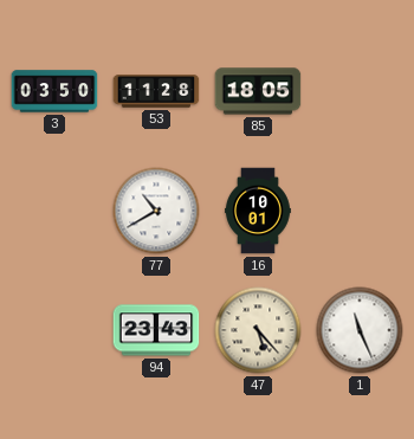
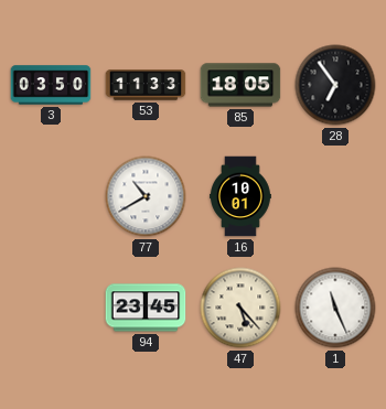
53: 11:28 -> 11:33
28: none -> 6:54
94: 23:43 -> 23:45
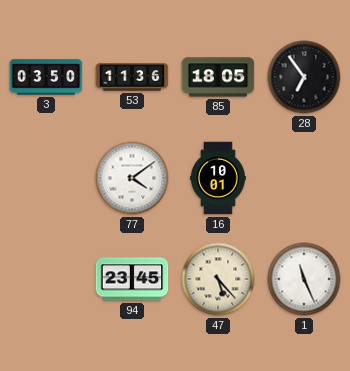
53: 11:33 -> 11:36
77: 10:40 -> 4:09
